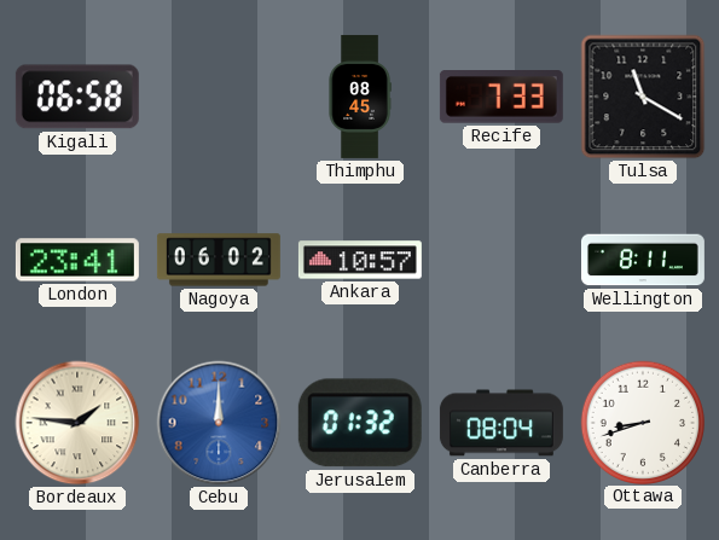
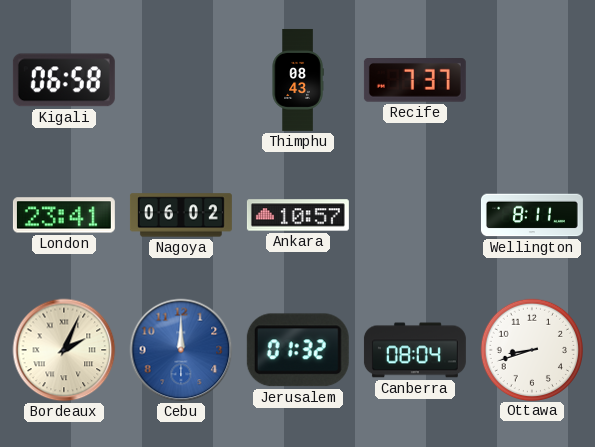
Thimphu: 08:45 -> 08:43
Recife: 7:33 -> 7:37
Tulsa: 11:20 -> none
Bordeaux: 1:46 -> 2:04
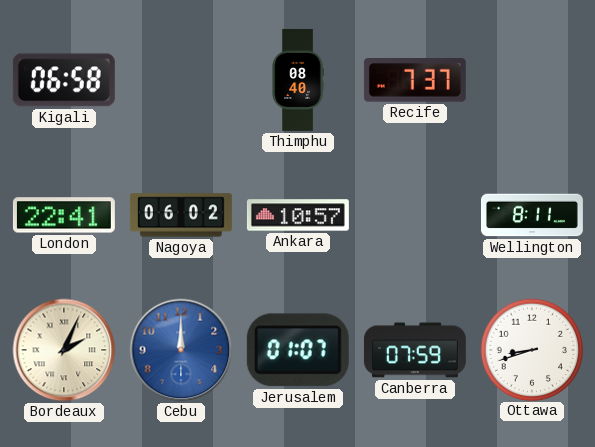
Thimphu: 08:43 -> 08:40
London: 23:41 -> 22:41
Jerusalem: 01:32 -> 01:07
Canberra: 08:04 -> 07:59
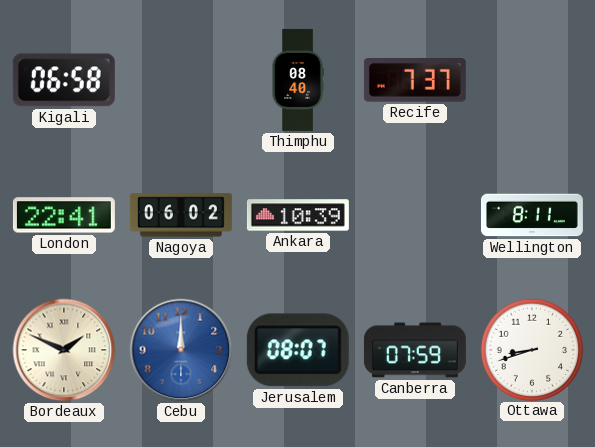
Ankara: 10:57 -> 10:39
Bordeaux: 2:04 -> 1:49
Jerusalem: 01:07 -> 08:07
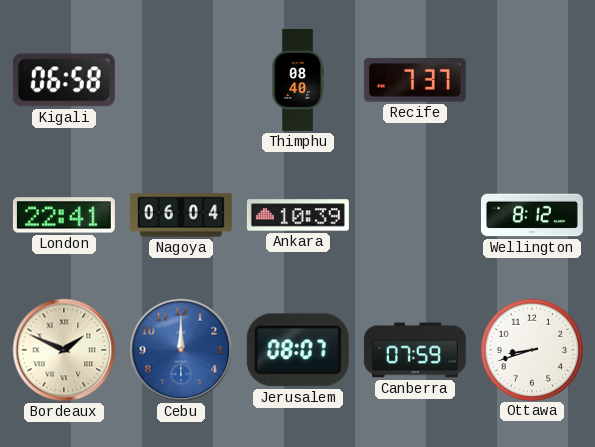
Nagoya: 06:02 -> 06:04
Wellington: 8:11 -> 8:12
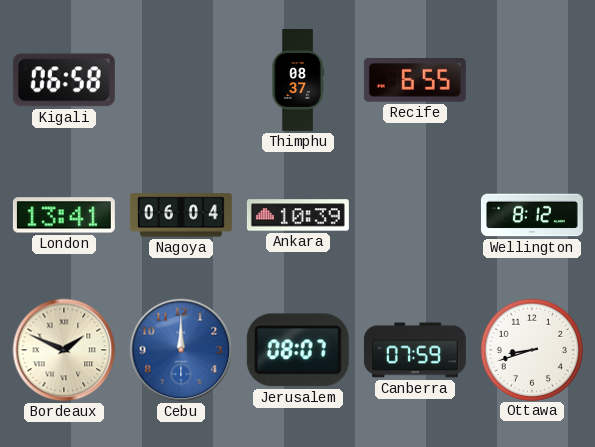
Thimphu: 08:40 -> 08:37
Recife: 7:37 -> 6:55
London: 22:41 -> 13:41
